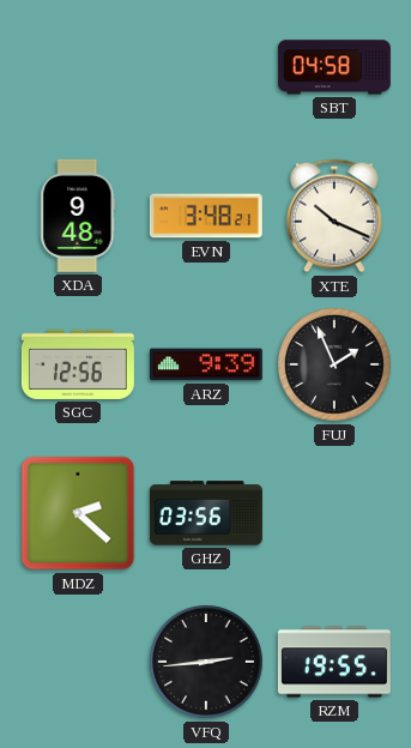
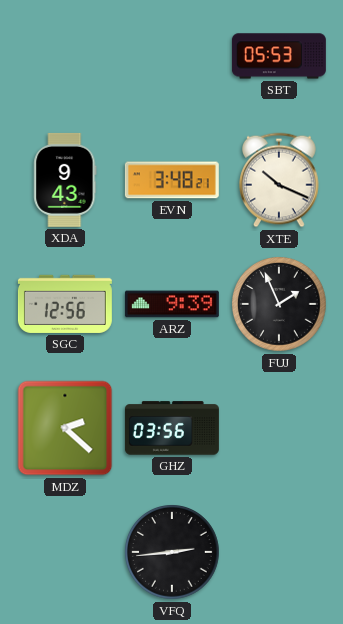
SBT: 04:58 -> 05:53
XDA: 9:48 -> 9:43
RZM: 19:55 -> none
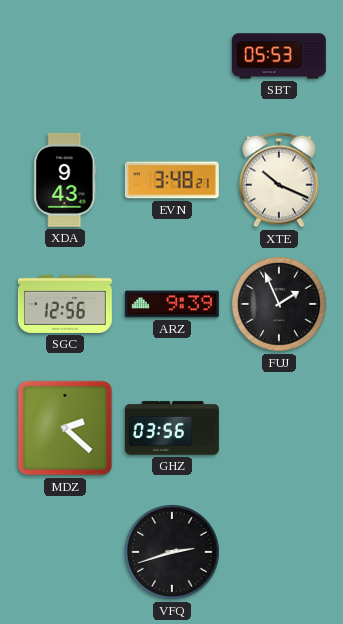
VFQ: 2:44 -> 2:42
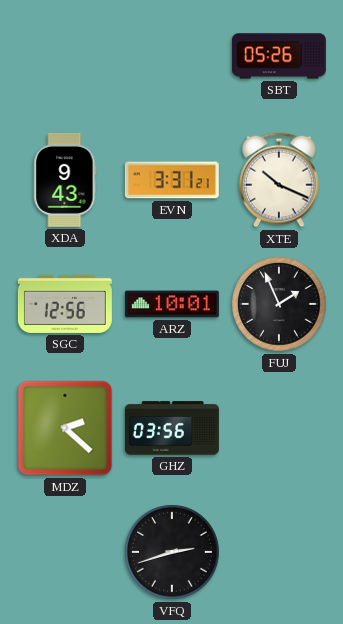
SBT: 05:53 -> 05:26
EVN: 3:48 -> 3:31
ARZ: 9:39 -> 10:01
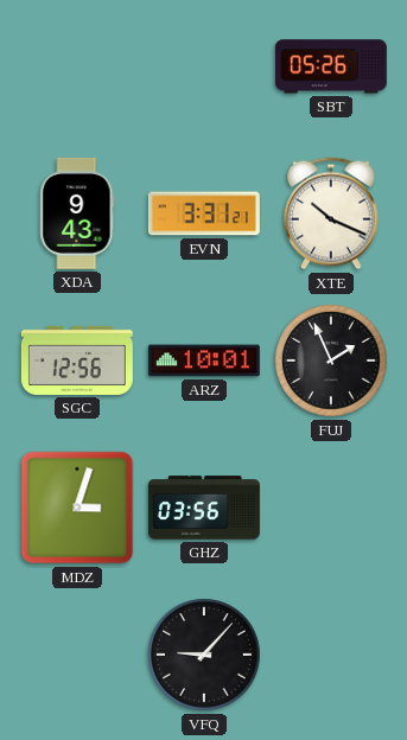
MDZ: 2:22 -> 3:03
VFQ: 2:42 -> 9:07
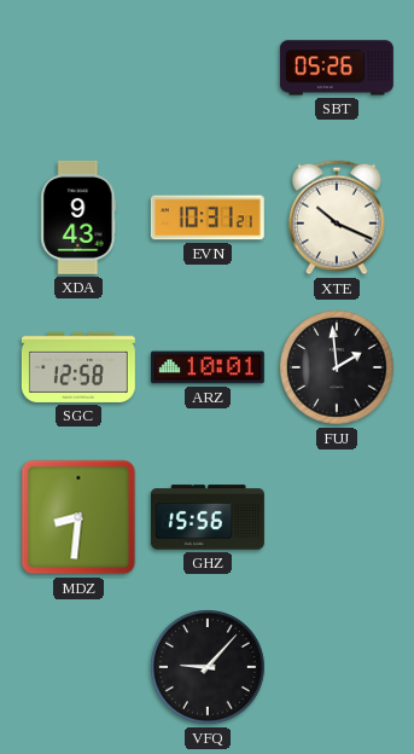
EVN: 3:31 -> 10:31
SGC: 12:56 -> 12:58
FUJ: 1:56 -> 1:59
MDZ: 3:03 -> 8:31
GHZ: 03:56 -> 15:56
